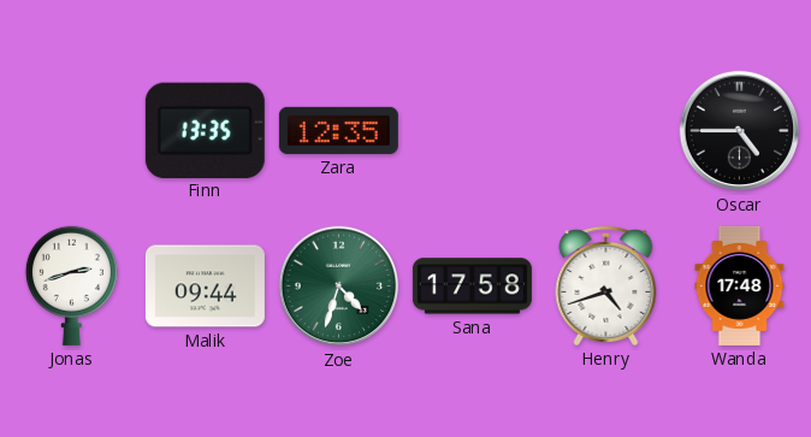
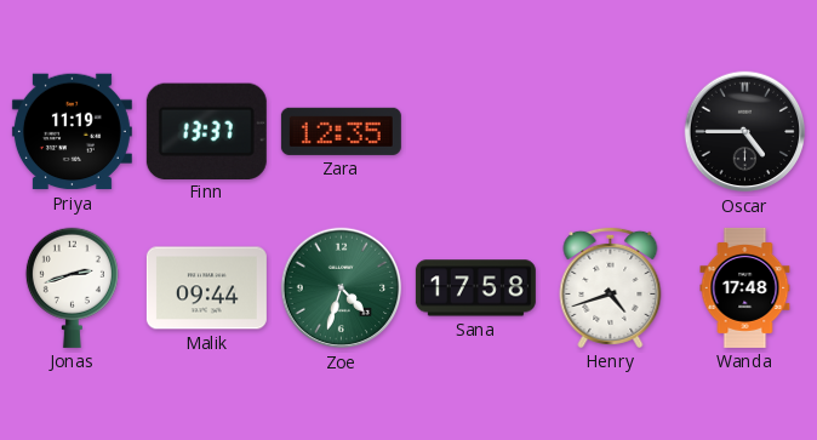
Priya: none -> 11:19
Finn: 13:35 -> 13:37
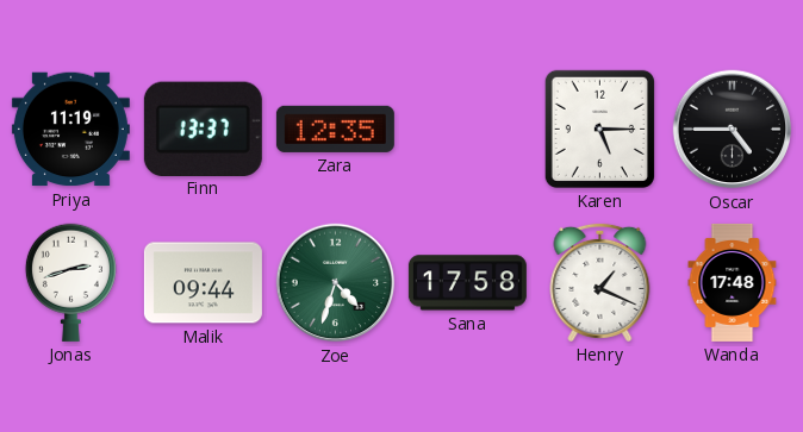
Karen: none -> 5:15
Henry: 4:42 -> 1:19
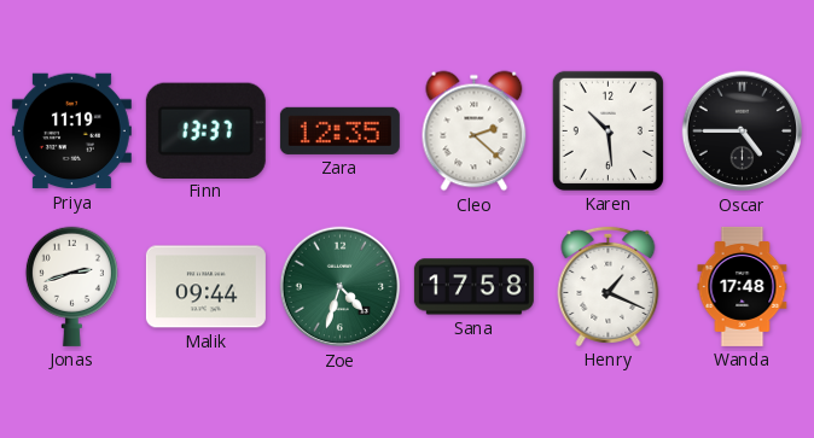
Cleo: none -> 2:22
Karen: 5:15 -> 10:29
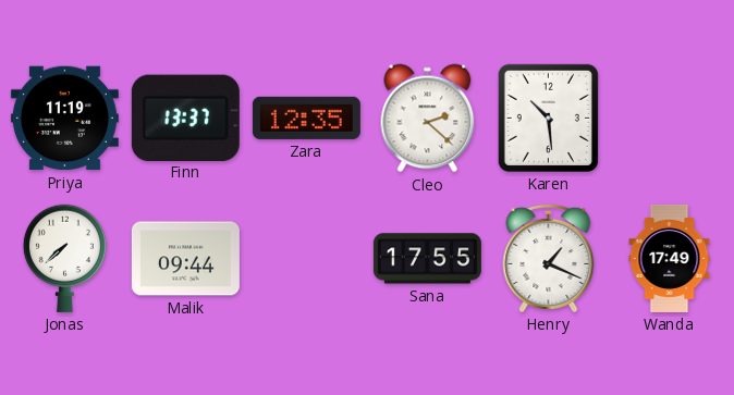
Oscar: 4:45 -> none
Jonas: 2:42 -> 7:38
Zoe: 4:33 -> none
Sana: 17:58 -> 17:55
Wanda: 17:48 -> 17:49
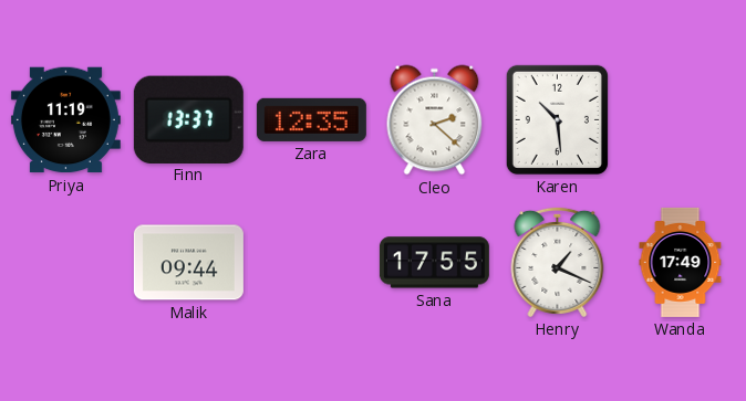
Jonas: 7:38 -> none
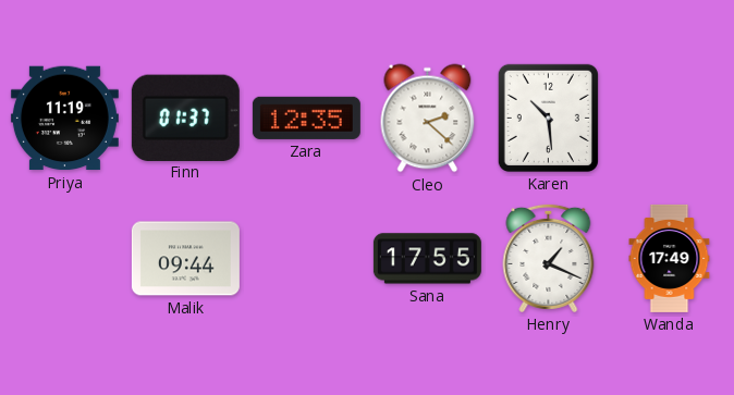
Finn: 13:37 -> 01:37
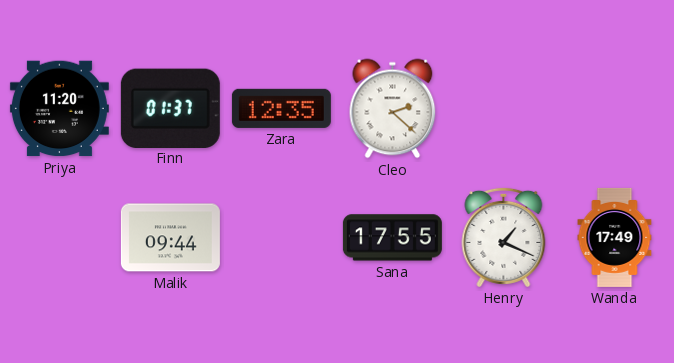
Priya: 11:19 -> 11:20
Karen: 10:29 -> none
